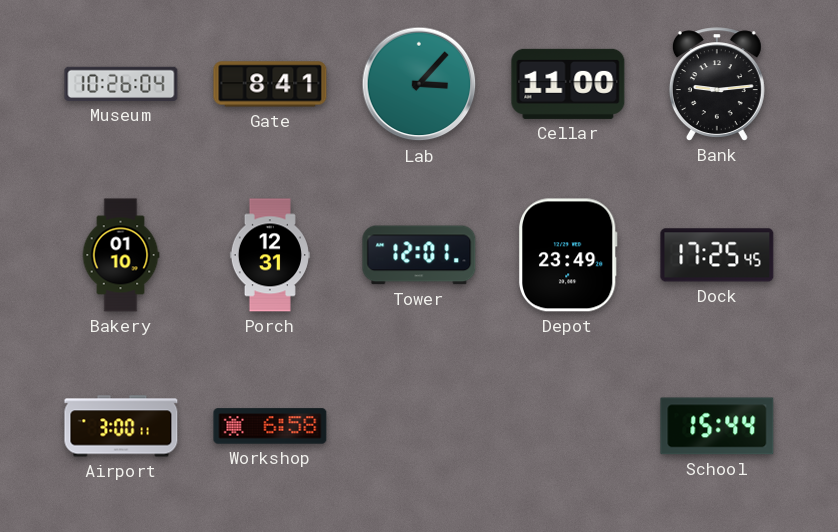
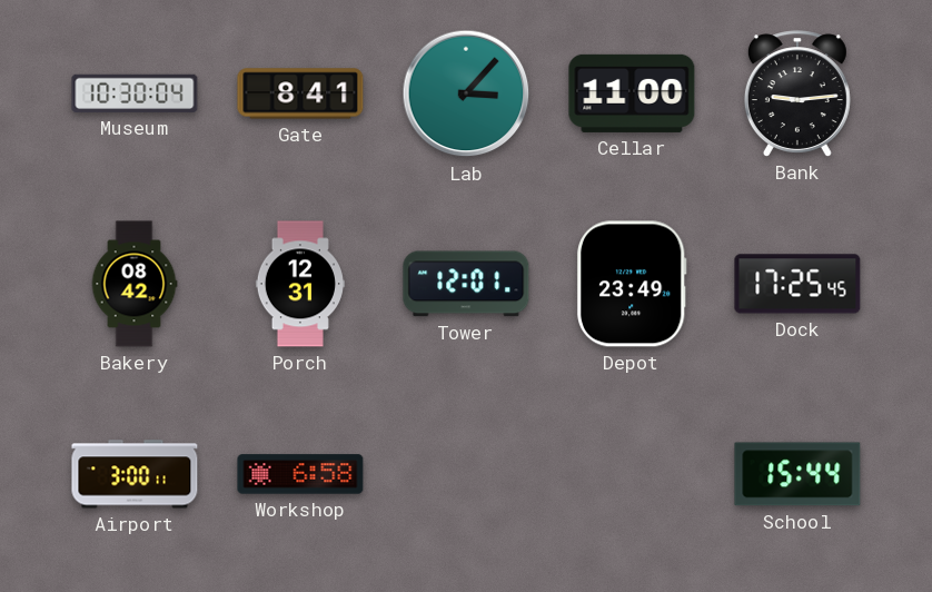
Museum: 10:26 -> 10:30
Bakery: 01:10 -> 08:42
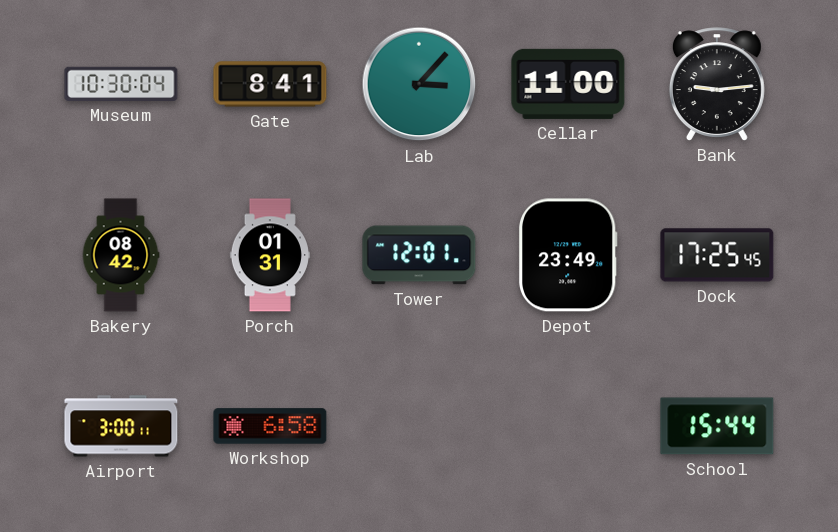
Porch: 12:31 -> 01:31
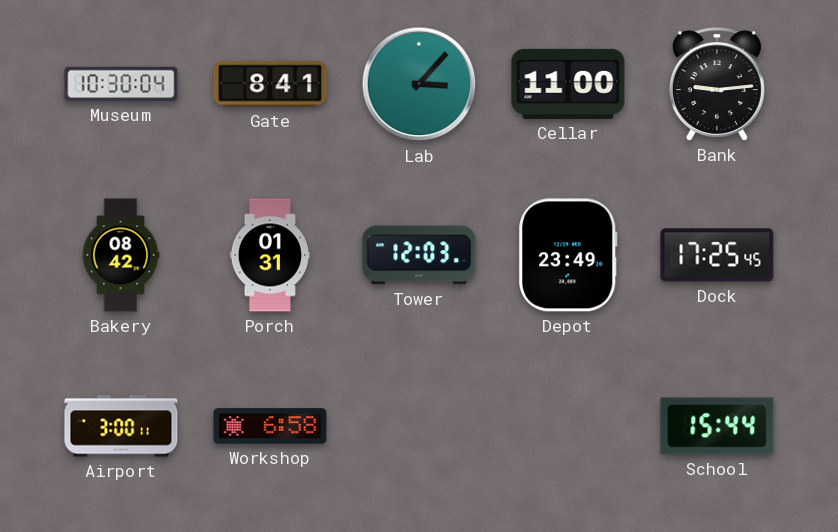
Tower: 12:01 -> 12:03
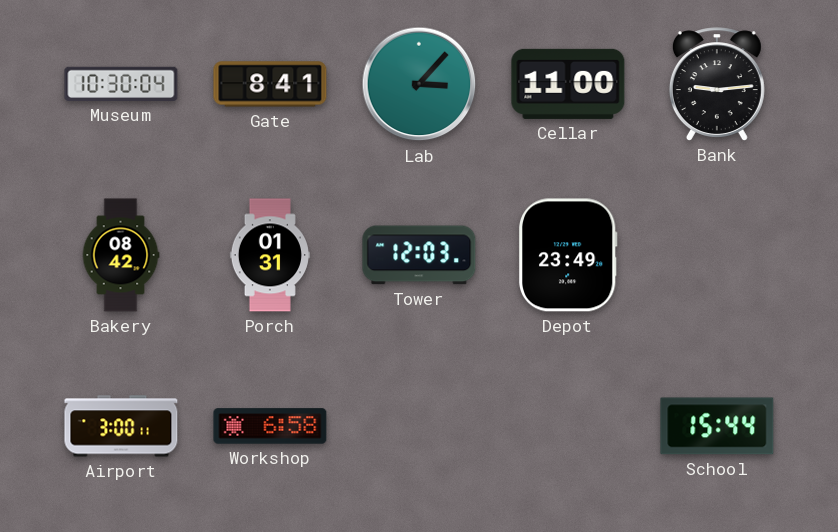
Dock: 17:25 -> none
